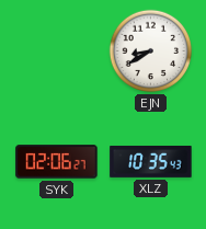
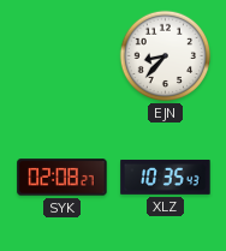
EJN: 8:40 -> 8:37
SYK: 02:06 -> 02:08
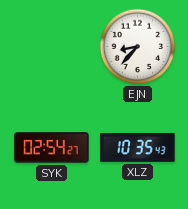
SYK: 02:08 -> 02:54
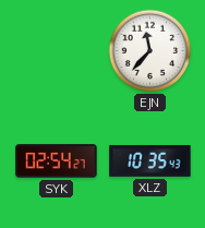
EJN: 8:37 -> 11:37
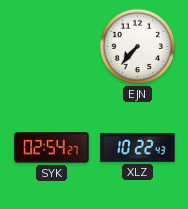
EJN: 11:37 -> 7:37
XLZ: 10:35 -> 10:22
